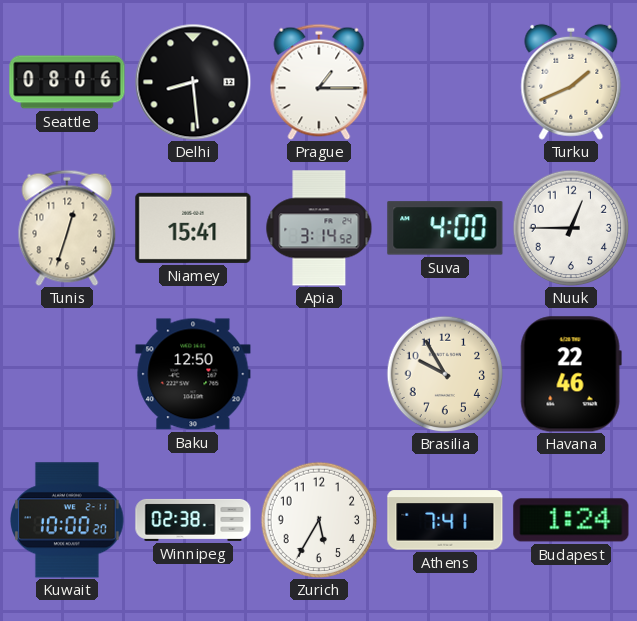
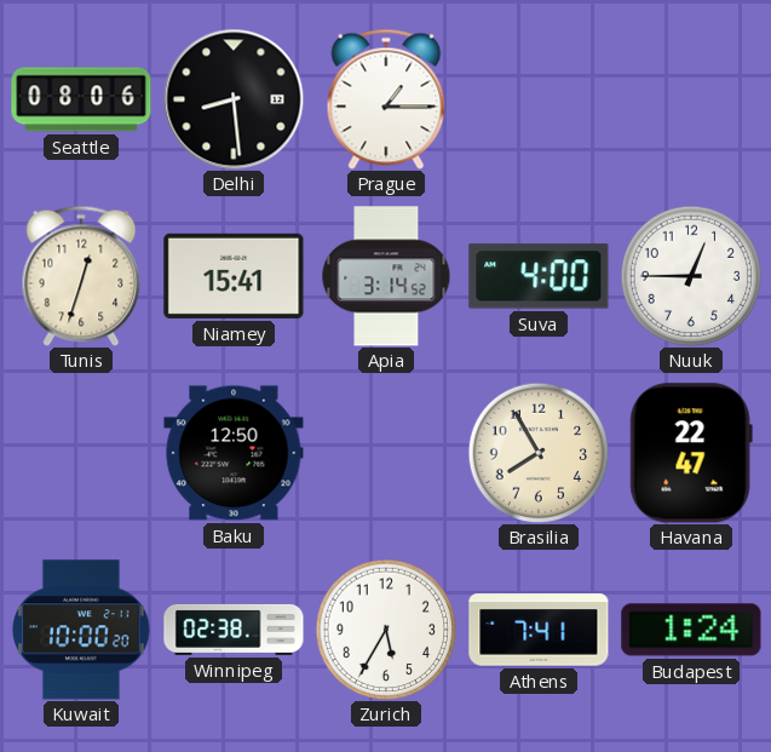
Turku: 1:41 -> none
Brasilia: 9:55 -> 7:55
Havana: 22:46 -> 22:47
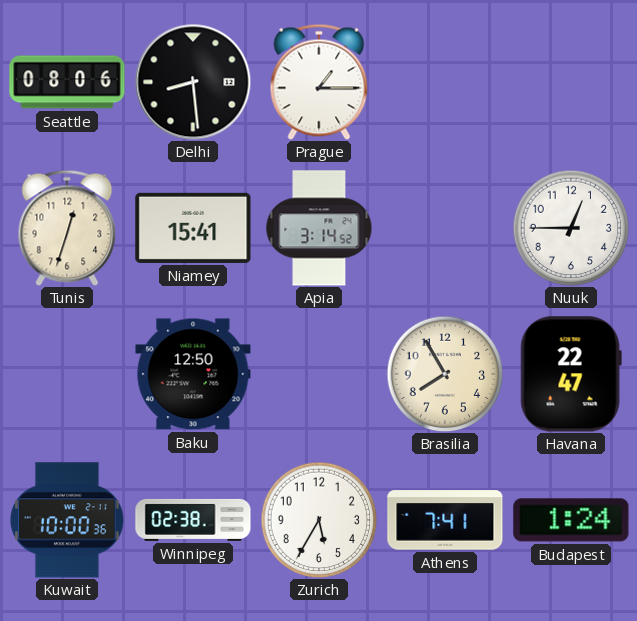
Suva: 4:00 -> none
Kuwait: 10:00:20 -> 10:00:36
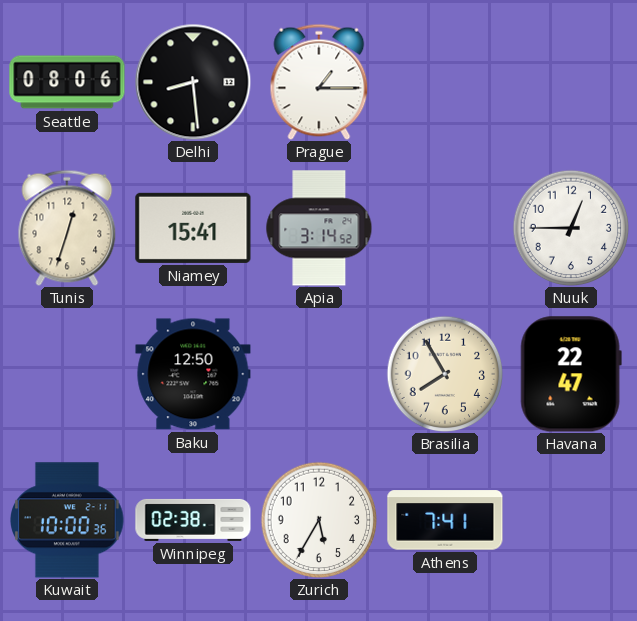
Budapest: 1:24 -> none
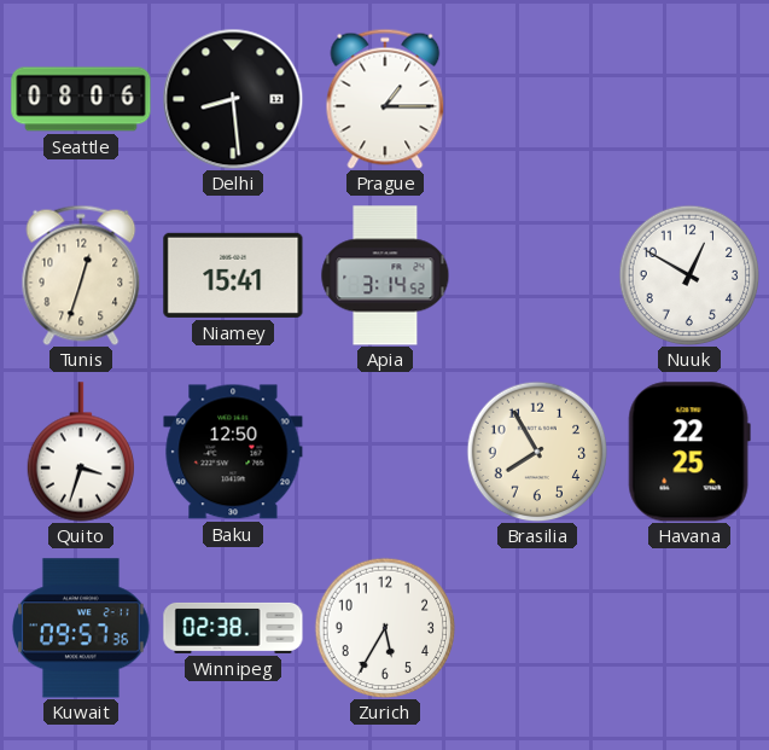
Nuuk: 12:45 -> 12:50
Quito: none -> 3:33
Havana: 22:47 -> 22:25
Kuwait: 10:00 -> 09:57
Athens: 7:41 -> none
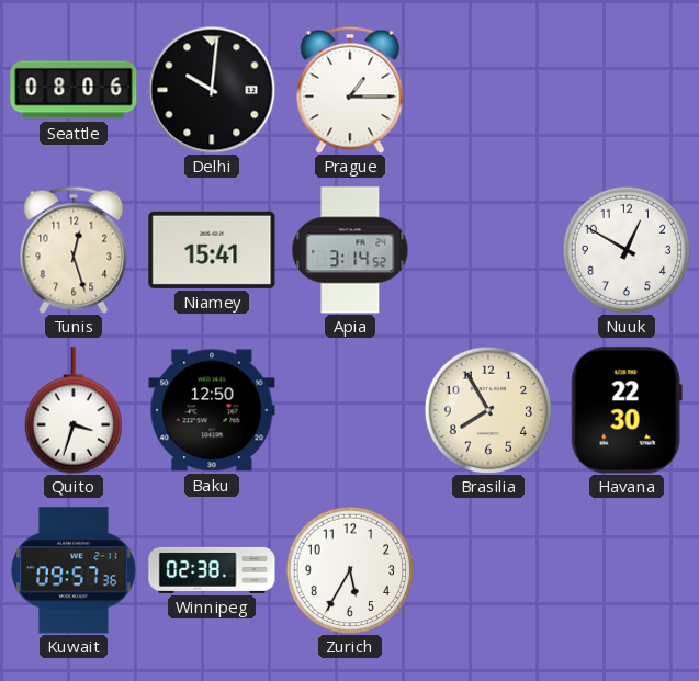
Delhi: 8:29 -> 10:01
Tunis: 12:33 -> 12:27
Havana: 22:25 -> 22:30
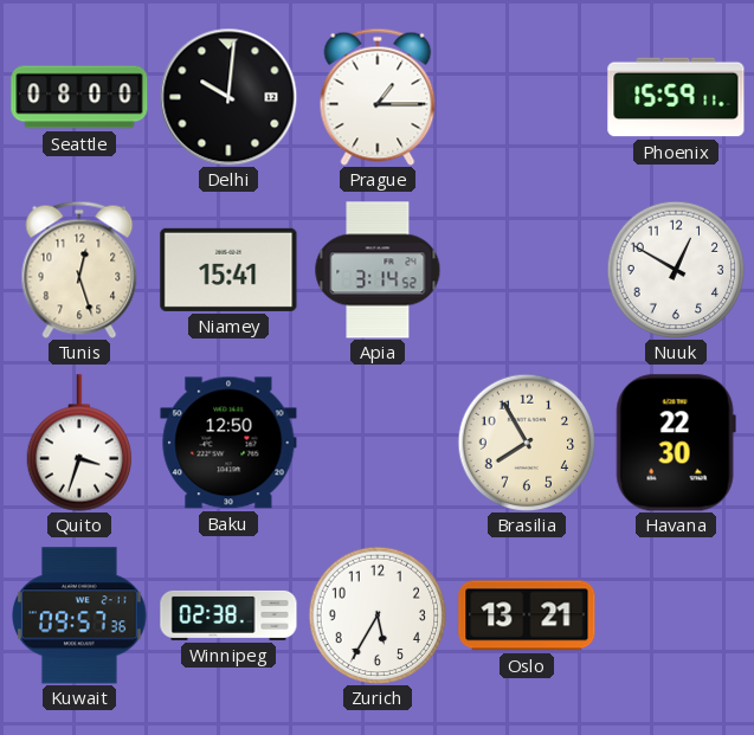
Seattle: 08:06 -> 08:00
Phoenix: none -> 15:59
Oslo: none -> 13:21
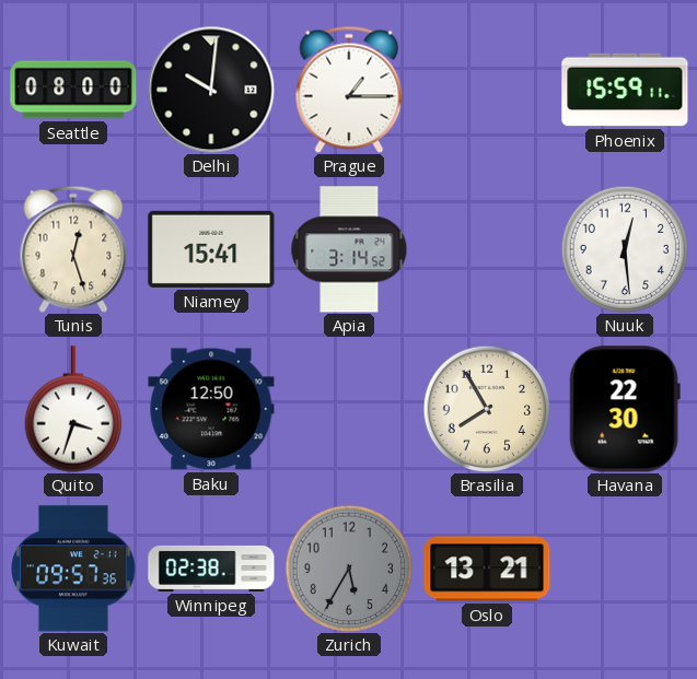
Nuuk: 12:50 -> 12:29
Zurich dial: white -> grey
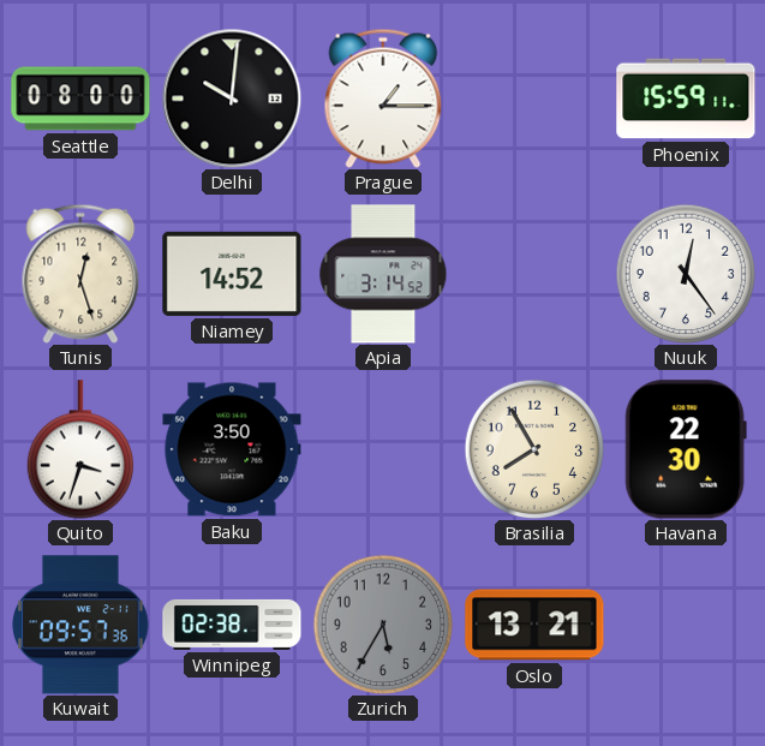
Niamey: 15:41 -> 14:52
Nuuk: 12:29 -> 12:24
Baku: 12:50 -> 3:50
